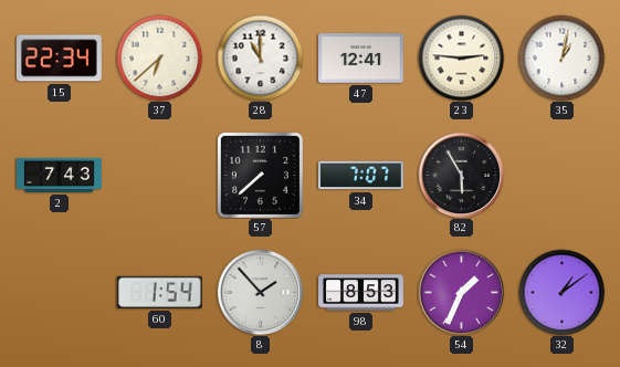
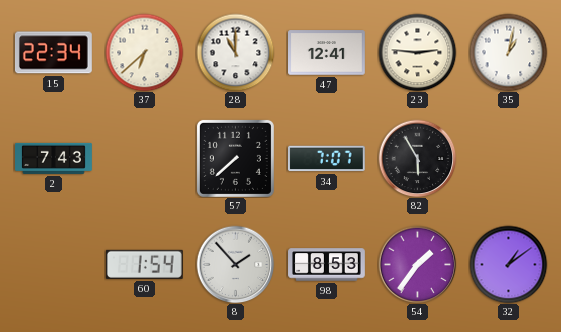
54: 1:34 -> 1:36
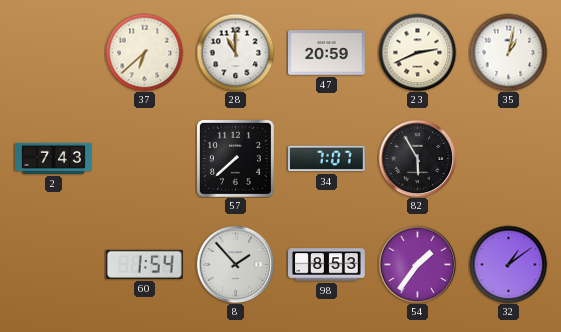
15: 22:34 -> none
47: 12:41 -> 20:59
23: 2:46 -> 2:41
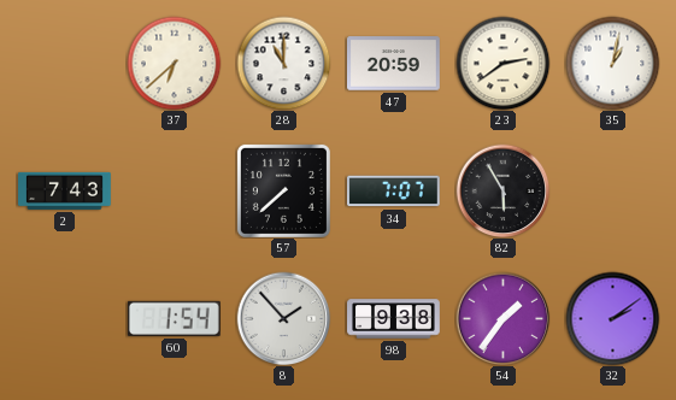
23: 2:41 -> 2:39
98: 8:53 -> 9:38
32: 1:09 -> 2:09
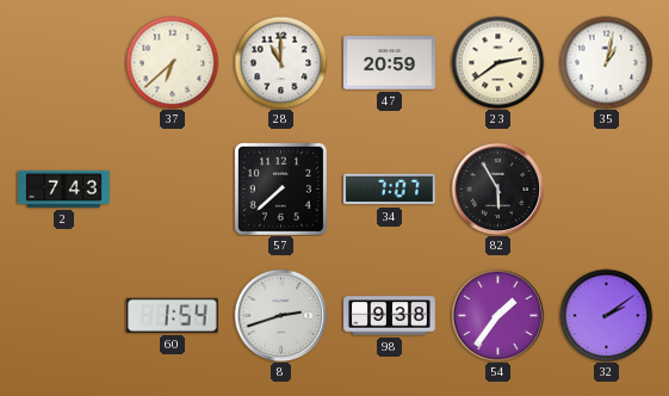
8: 1:53 -> 2:42
